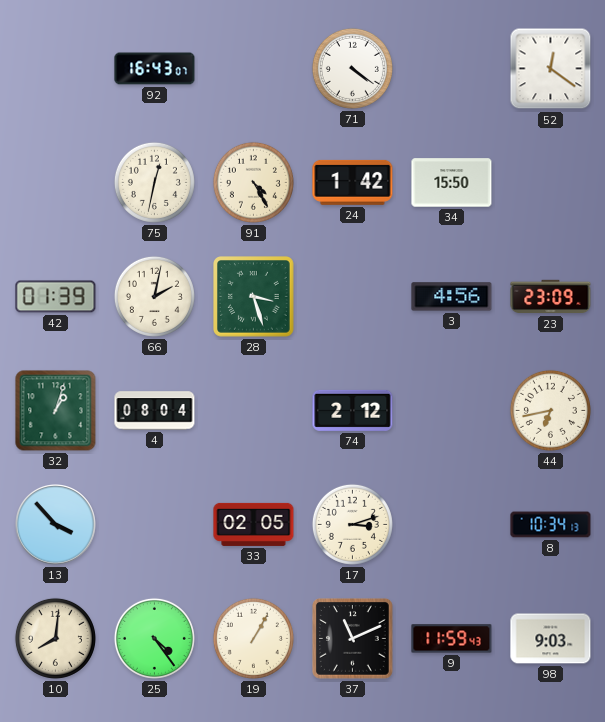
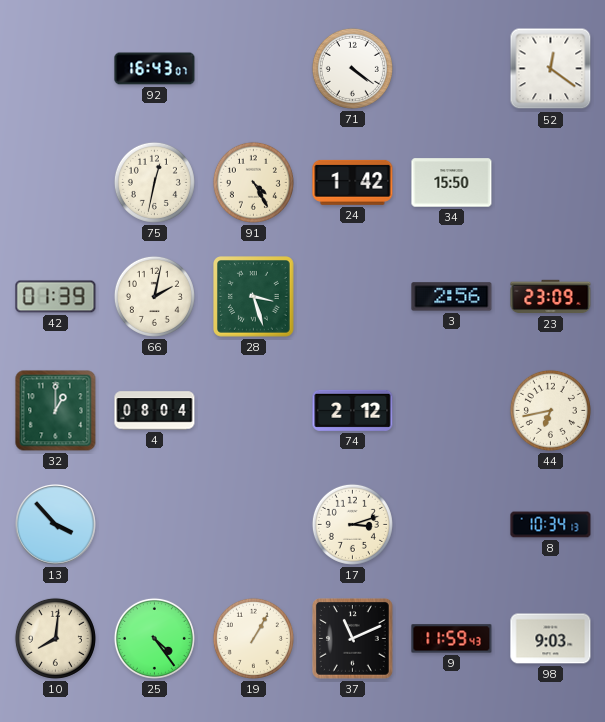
3: 4:56 -> 2:56
32: 1:03 -> 1:00
33: 02:05 -> none
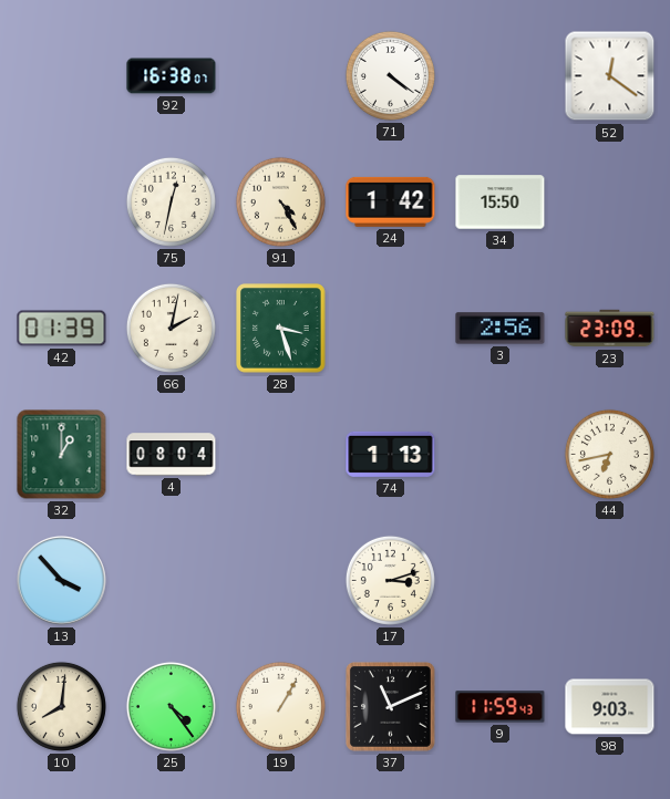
92: 16:43 -> 16:38
74: 2:12 -> 1:13
8: 10:34 -> none
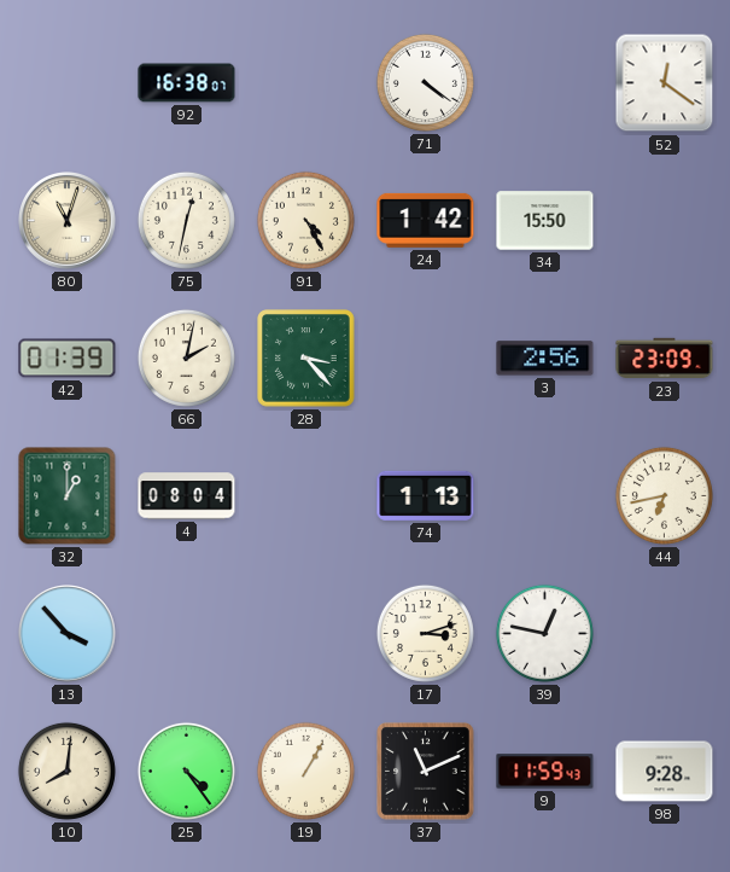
80: none -> 11:03
28: 3:27 -> 3:23
39: none -> 12:47
98: 9:03 -> 9:28
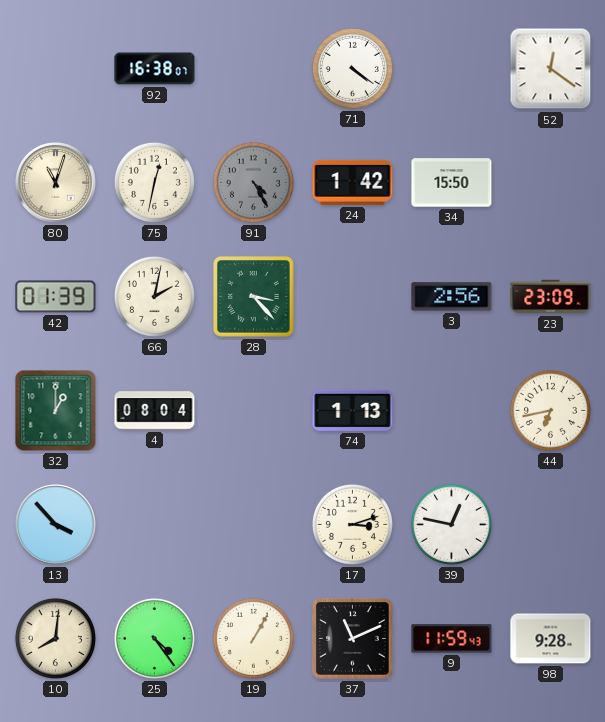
91 dial: cream -> grey
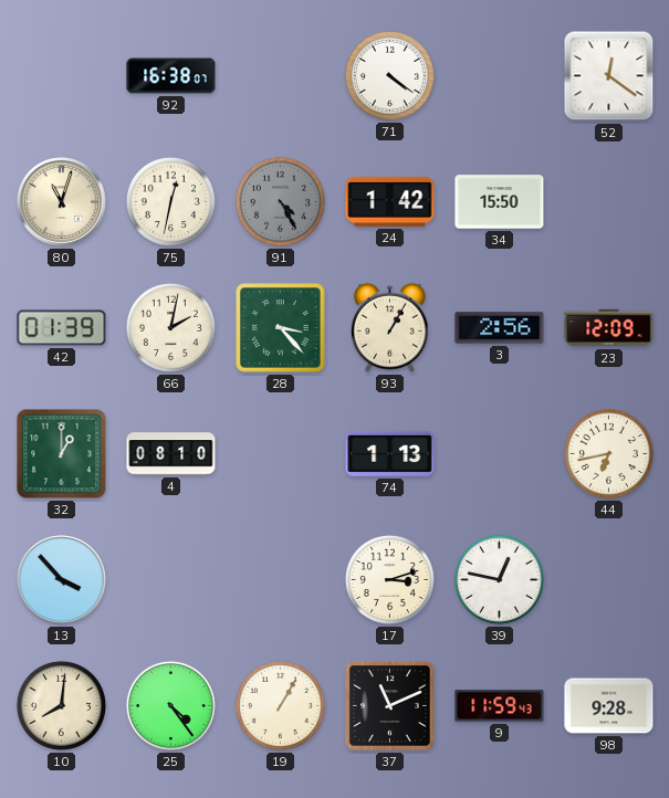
93: none -> 1:05
23: 23:09 -> 12:09
4: 08:04 -> 08:10
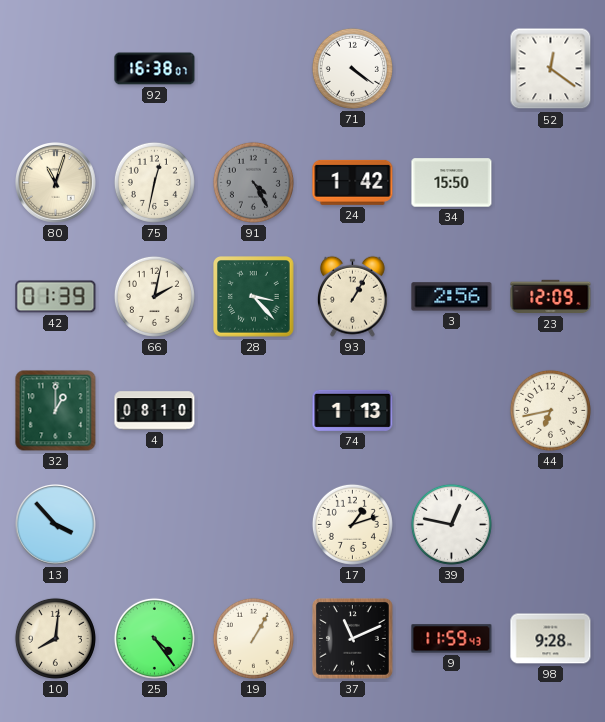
17: 3:12 -> 1:12
